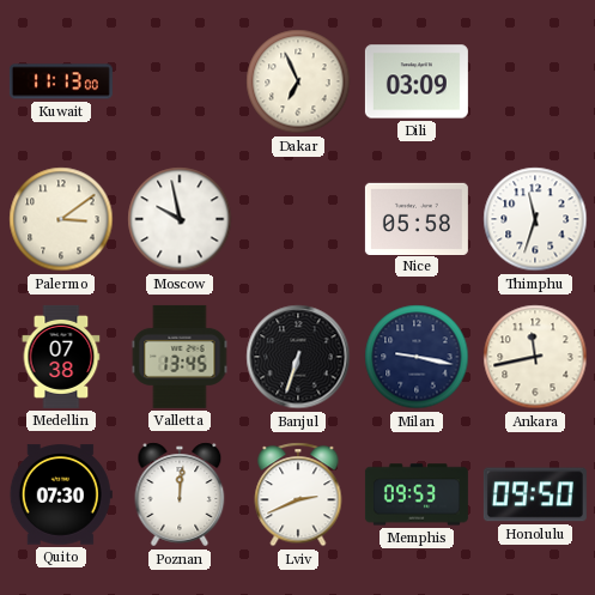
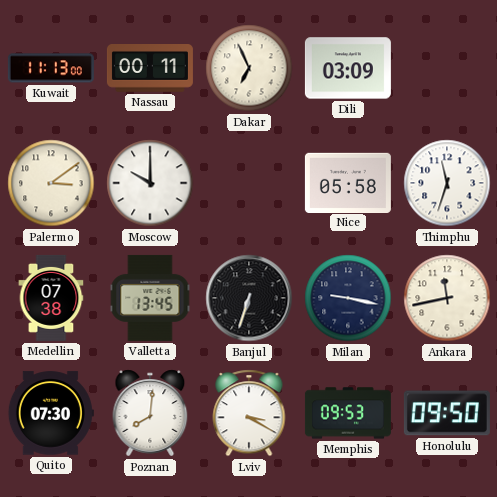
Nassau: none -> 00:11
Moscow: 9:58 -> 10:00
Poznan: 12:01 -> 8:01
Lviv: 2:41 -> 3:20
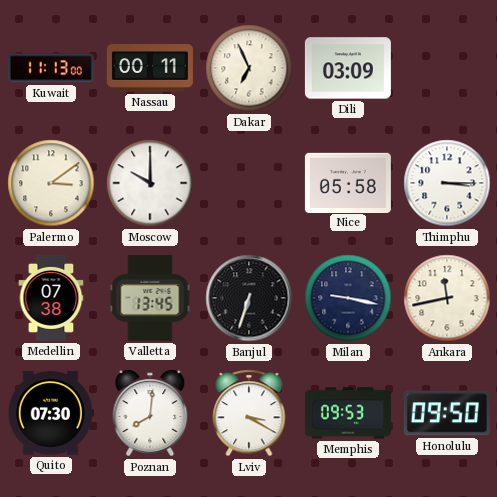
Thimphu: 11:33 -> 3:15
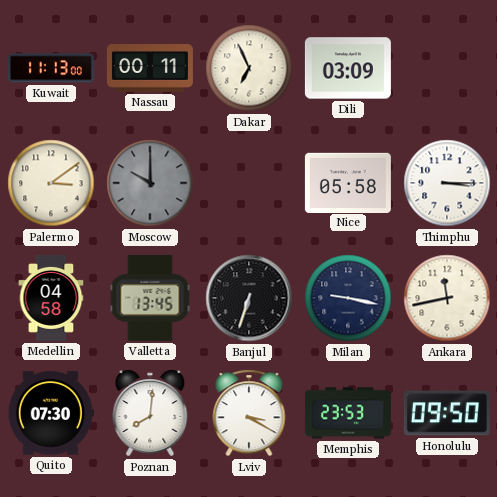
Moscow dial: white -> grey
Medellin: 07:38 -> 04:58
Memphis: 09:53 -> 23:53
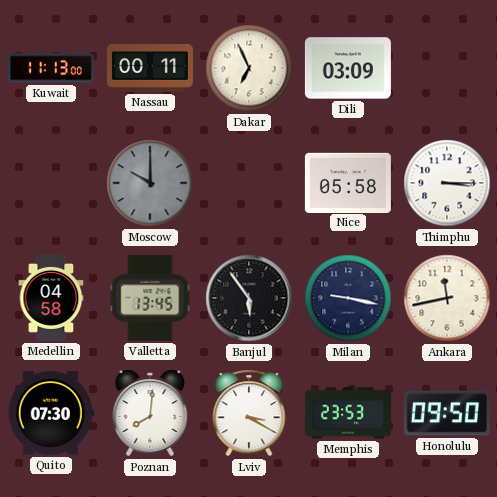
Palermo: 3:09 -> none
Banjul: 6:33 -> 5:54
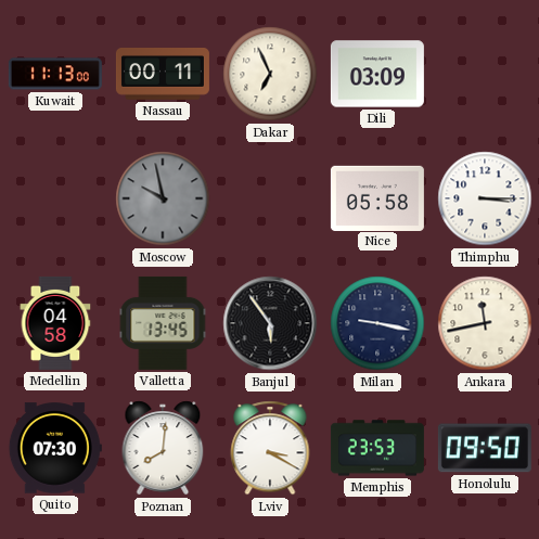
Moscow: 10:00 -> 9:58
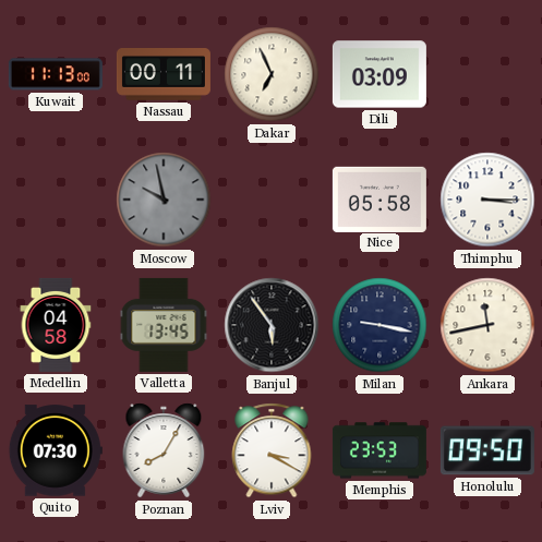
Poznan: 8:01 -> 8:05
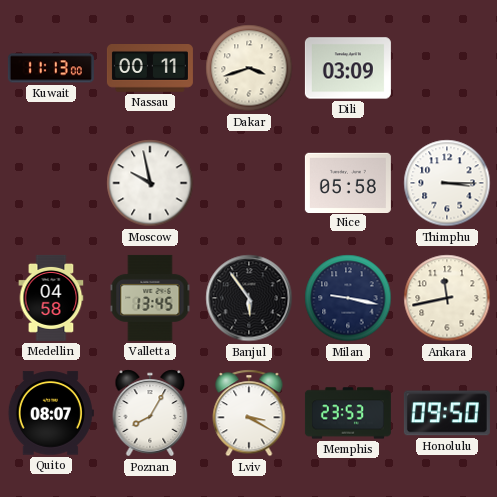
Dakar: 6:56 -> 3:42
Moscow dial: grey -> white
Quito: 07:30 -> 08:07
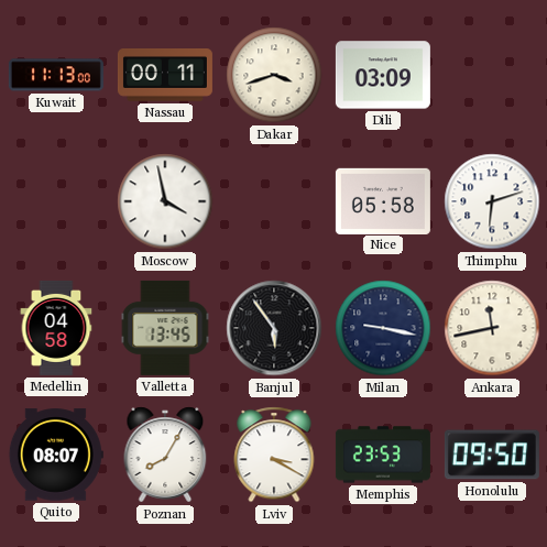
Moscow: 9:58 -> 3:58
Thimphu: 3:15 -> 6:12
